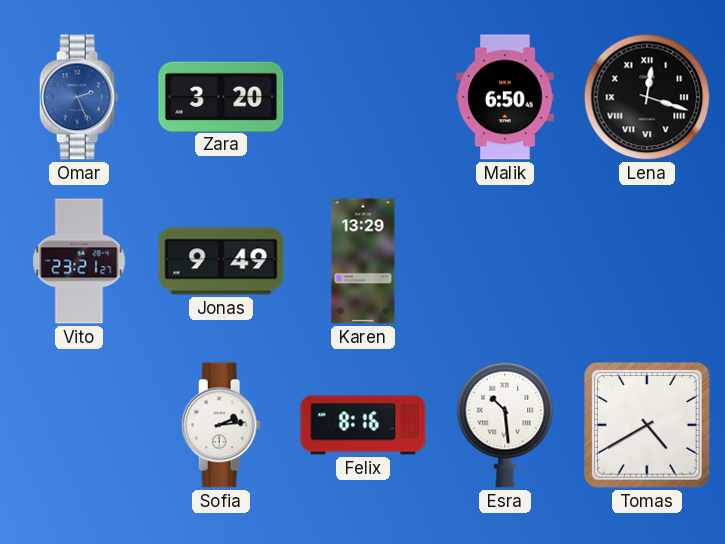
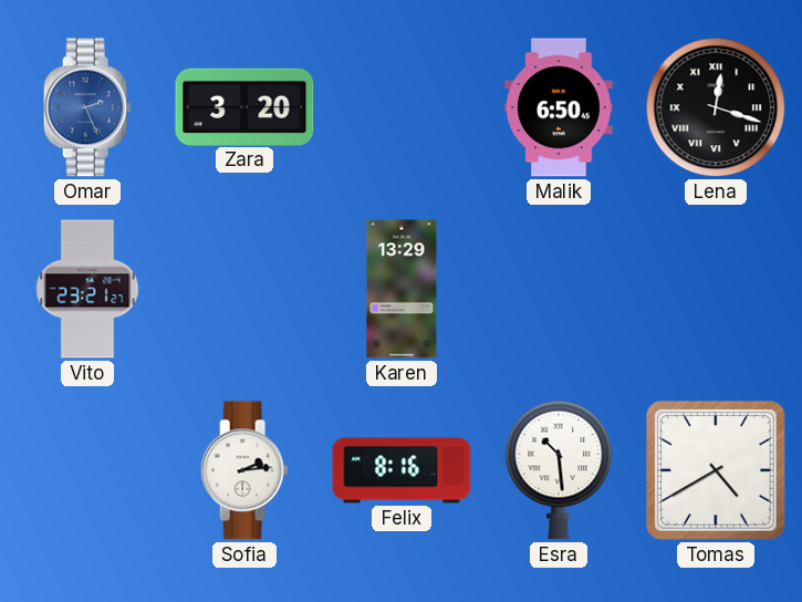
Jonas: 9:49 -> none
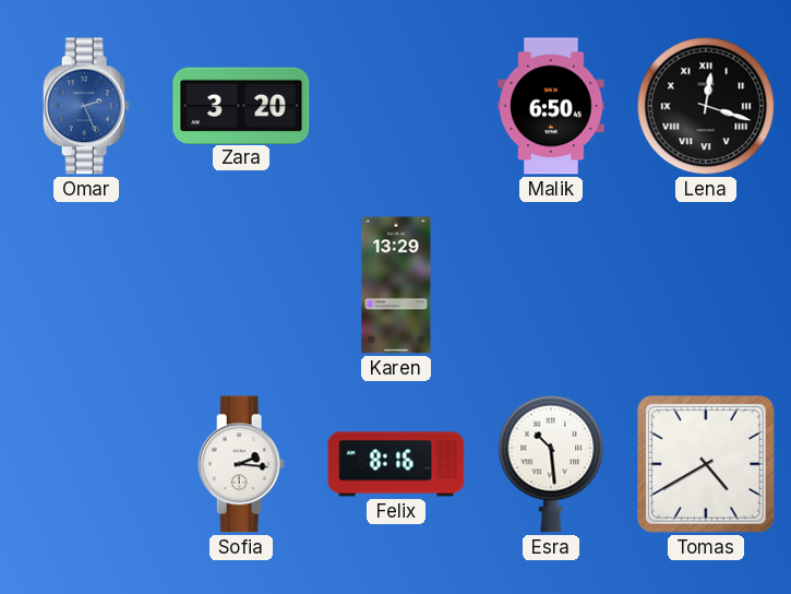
Vito: 23:21 -> none
Sofia: 2:14 -> 2:16
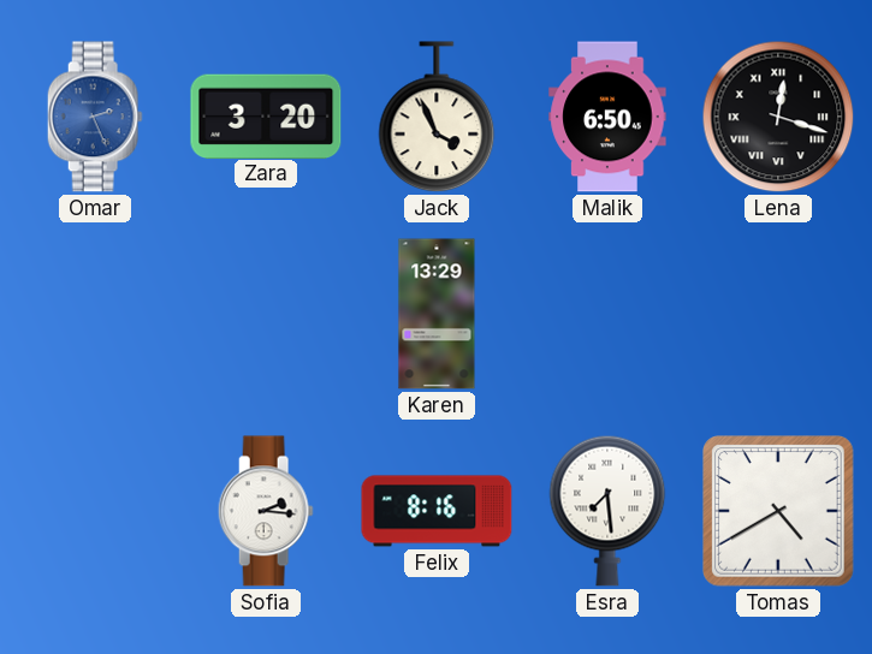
Jack: none -> 3:56
Esra: 10:29 -> 7:29
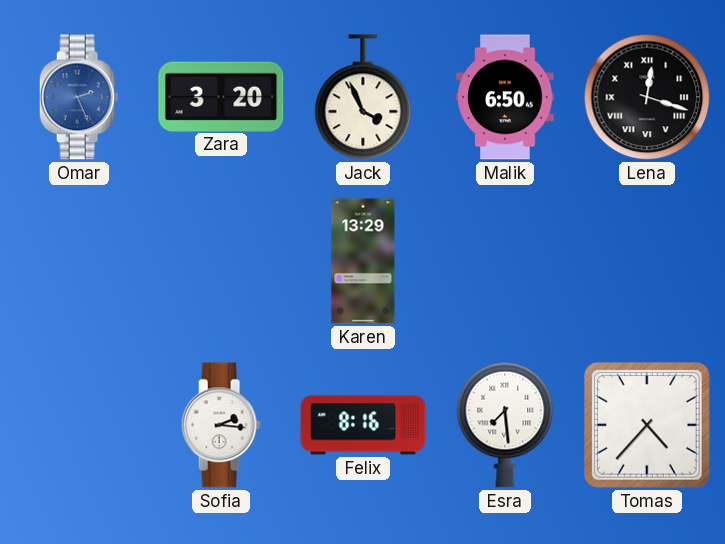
Tomas: 4:40 -> 4:37
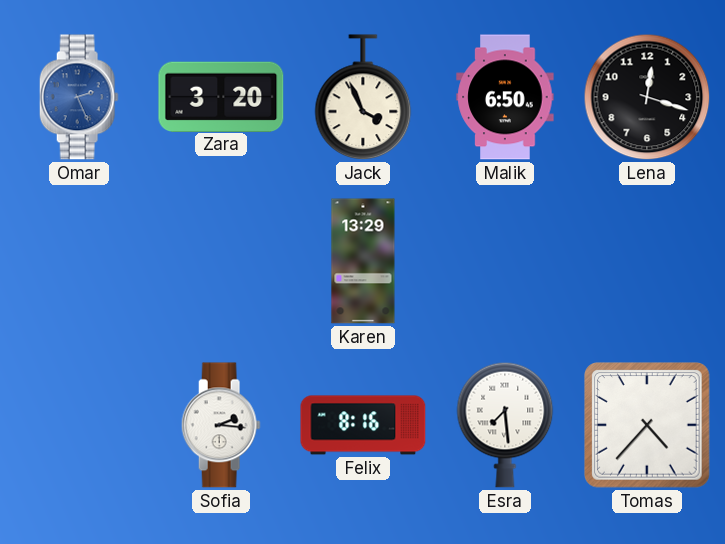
Lena numerals: Roman -> Arabic
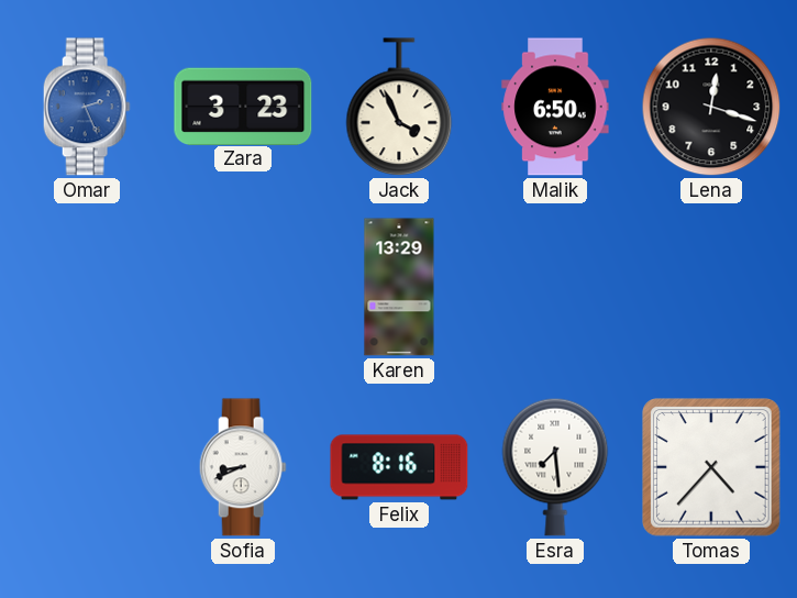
Zara: 3:20 -> 3:23
Sofia: 2:16 -> 8:41
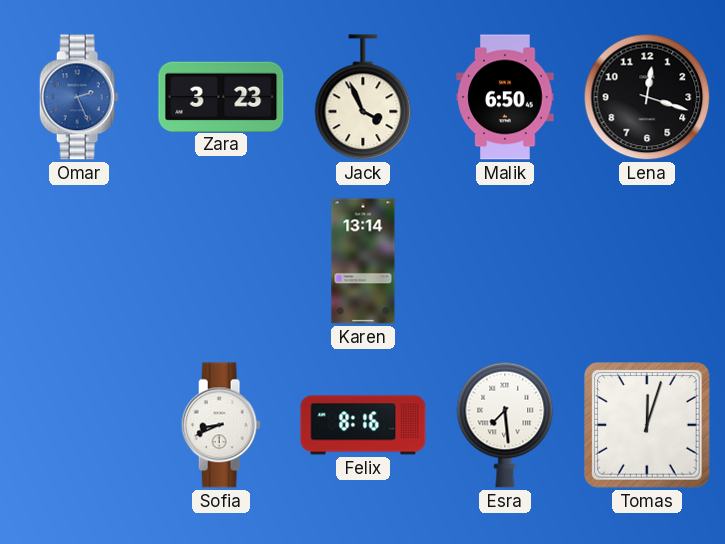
Karen: 13:29 -> 13:14
Tomas: 4:37 -> 12:03
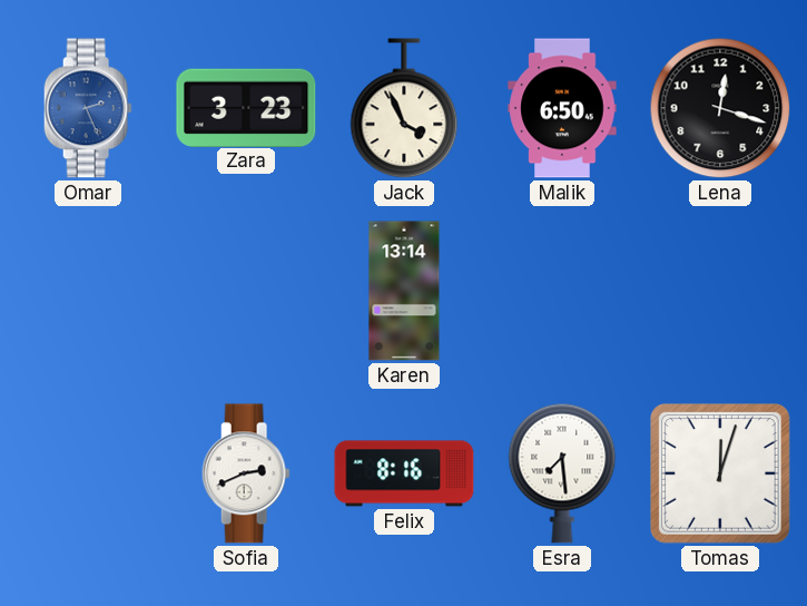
Sofia: 8:41 -> 2:41
